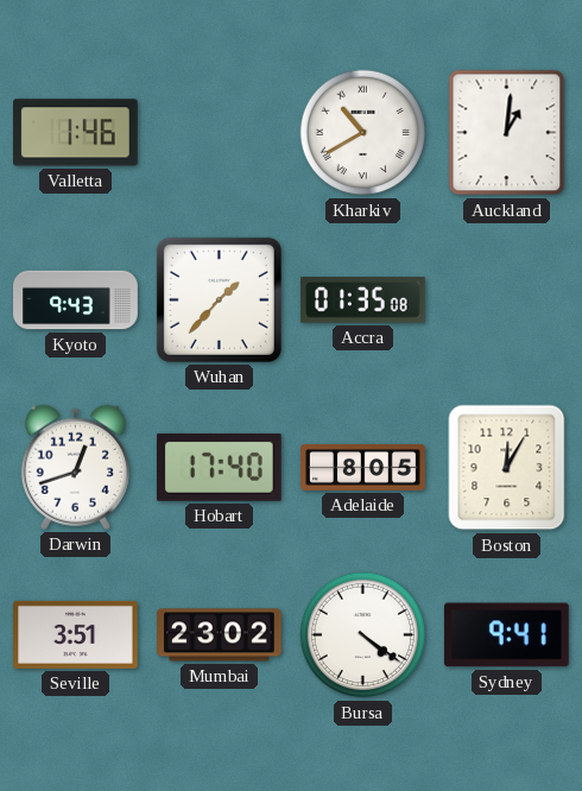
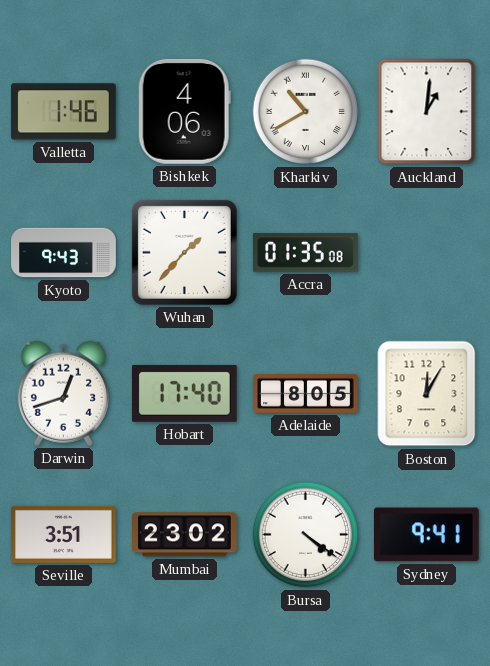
Bishkek: none -> 4:06
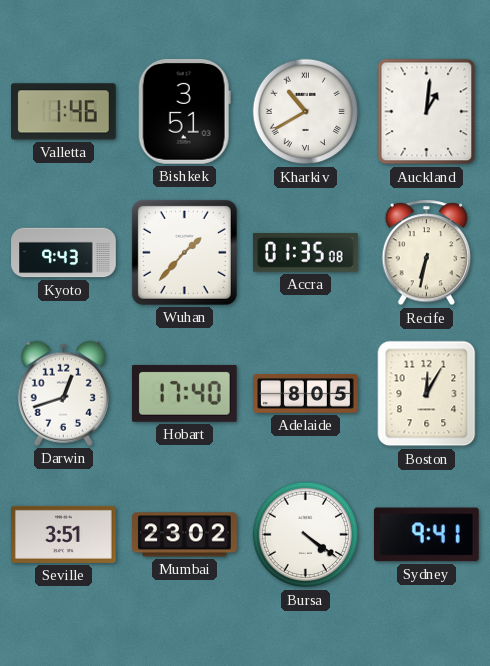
Bishkek: 4:06 -> 3:51
Recife: none -> 6:32
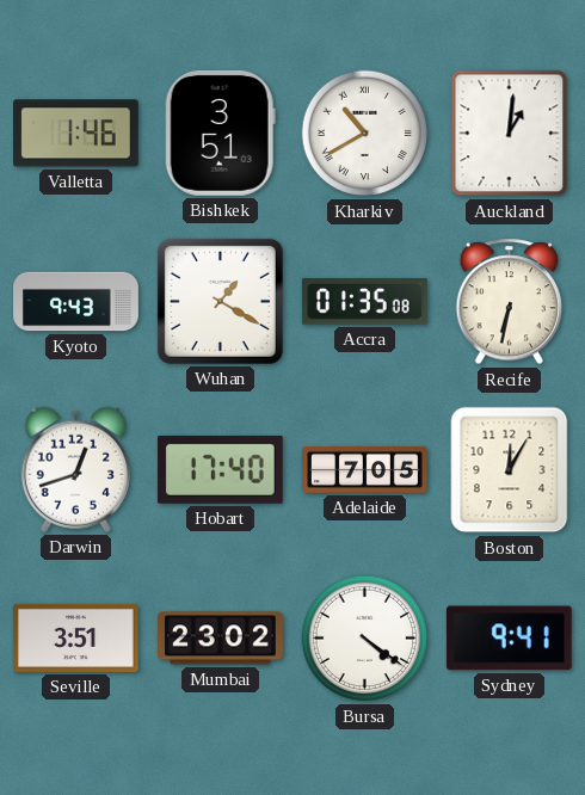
Wuhan: 1:37 -> 1:20
Adelaide: 8:05 -> 7:05
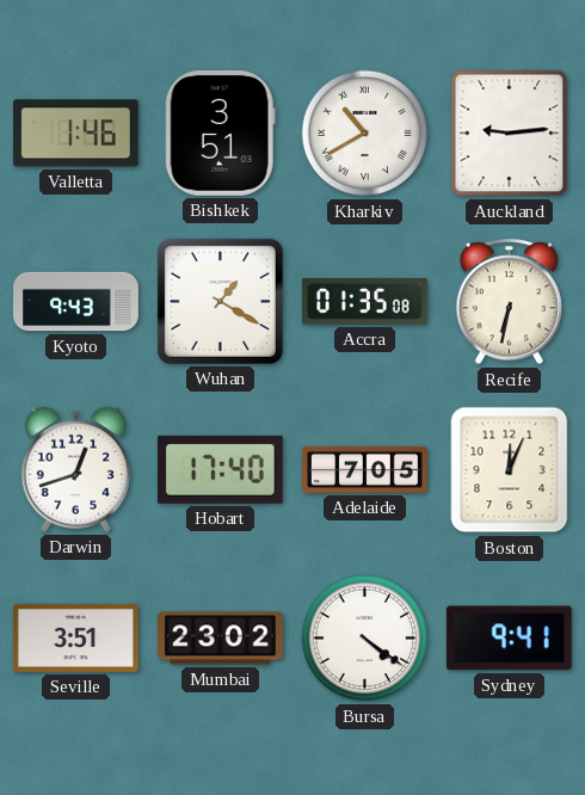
Auckland: 1:01 -> 9:14
Boston: 12:05 -> 12:04
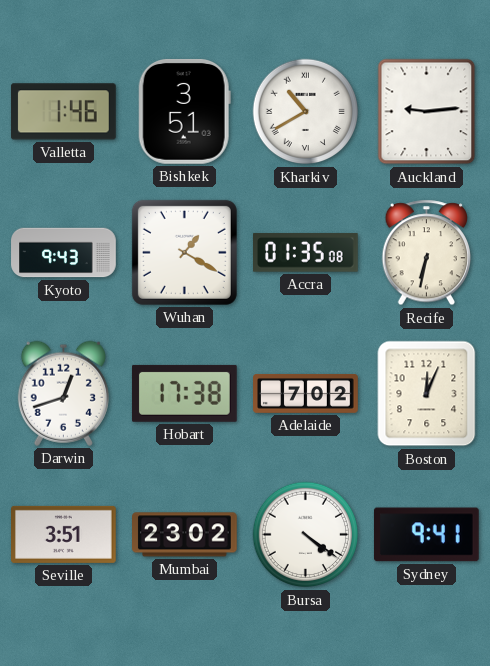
Hobart: 17:40 -> 17:38
Adelaide: 7:05 -> 7:02
